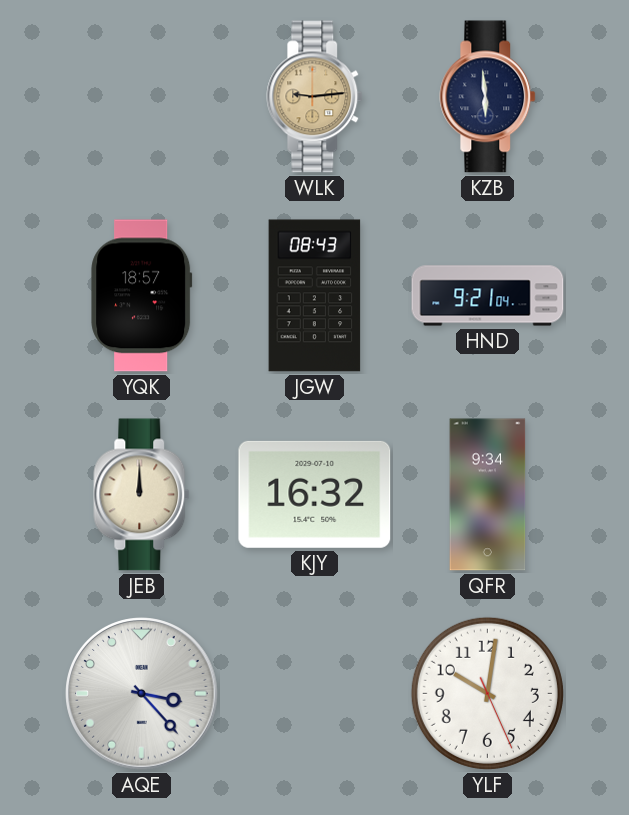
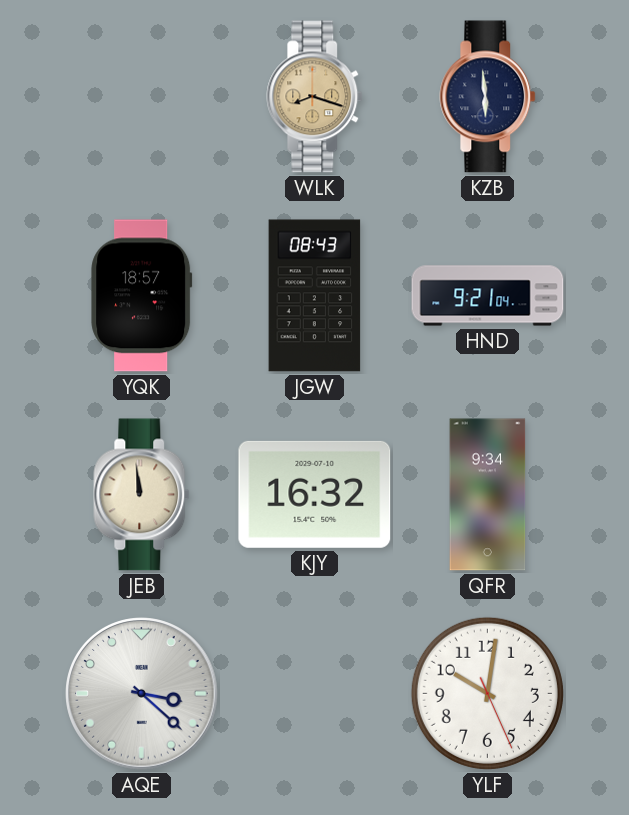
WLK: 9:14 -> 8:18
JEB: 12:00 -> 11:59
AQE: 3:23 -> 3:22
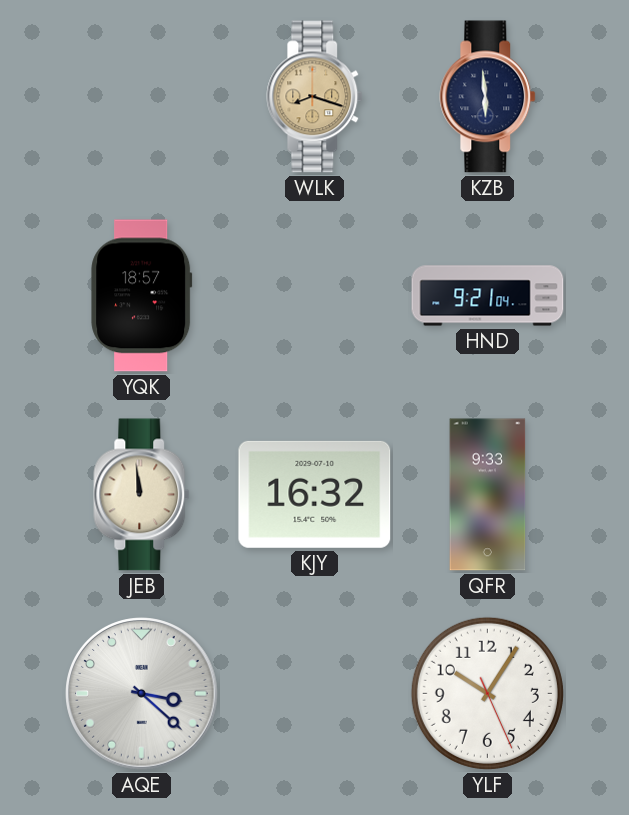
JGW: 08:43 -> none
QFR: 9:34 -> 9:33
YLF: 10:01 -> 10:05
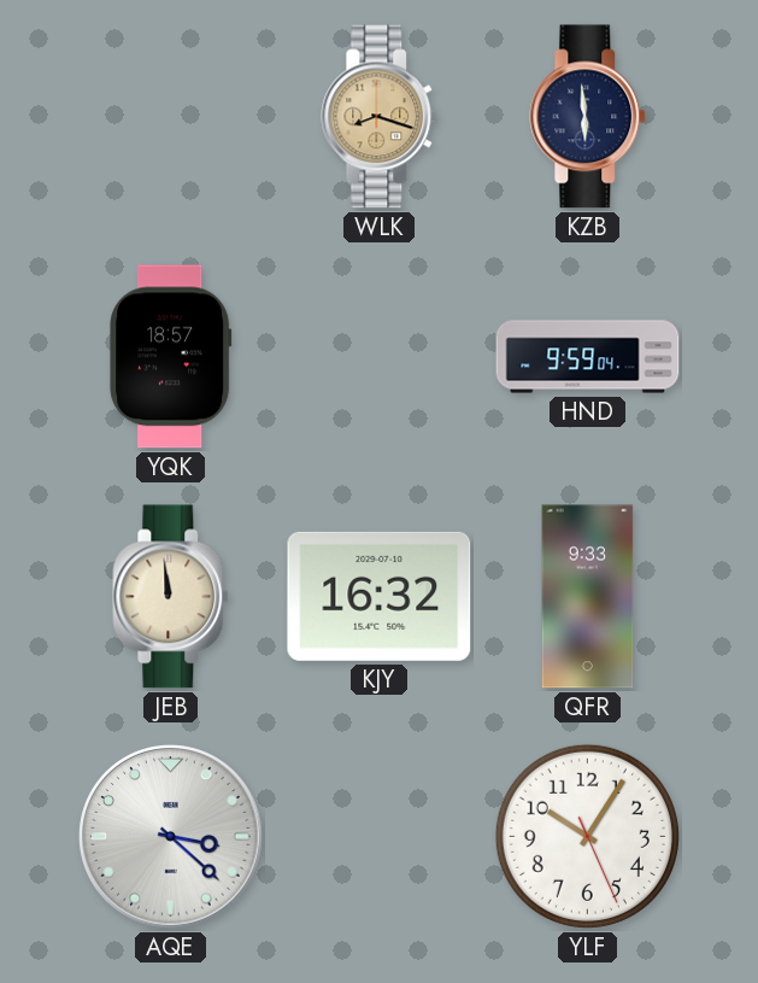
HND: 9:21 -> 9:59
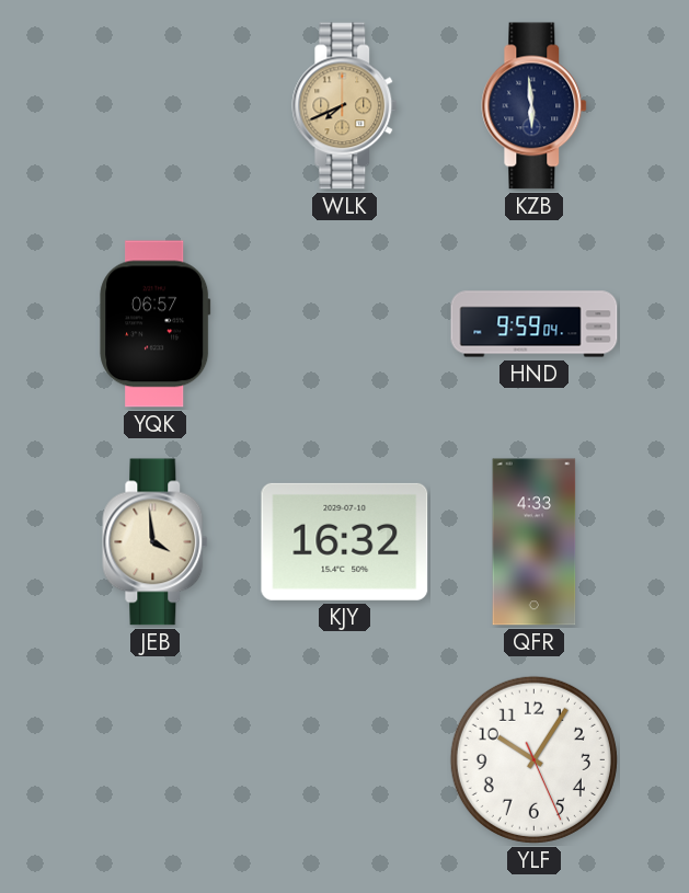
WLK: 8:18 -> 7:41
YQK: 18:57 -> 06:57
JEB: 11:59 -> 3:59
QFR: 9:33 -> 4:33
AQE: 3:22 -> none
